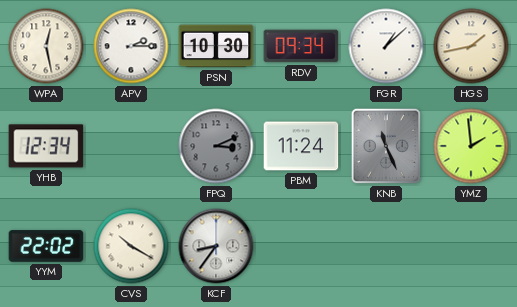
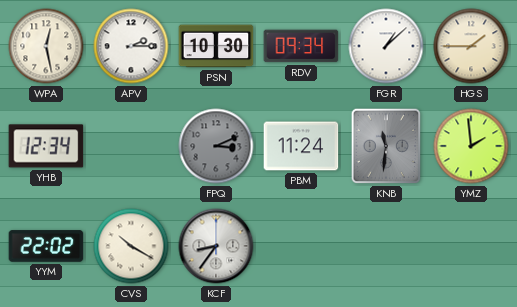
HGS: 1:43 -> 1:45
KNB: 11:26 -> 11:31
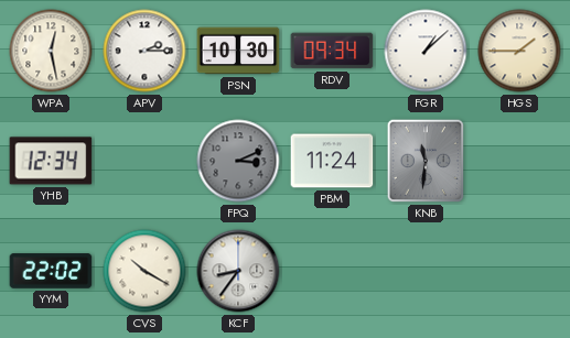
YMZ: 1:59 -> none
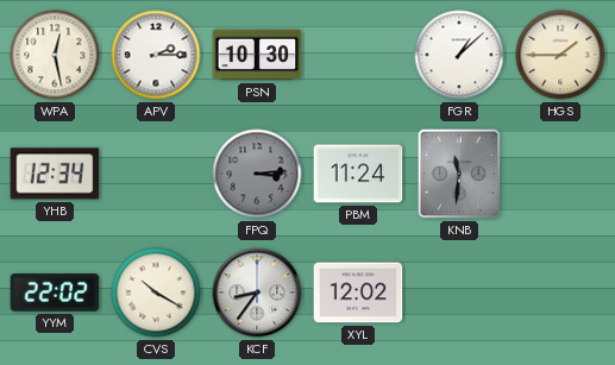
RDV: 09:34 -> none
FPQ: 3:11 -> 3:14
XYL: none -> 12:02
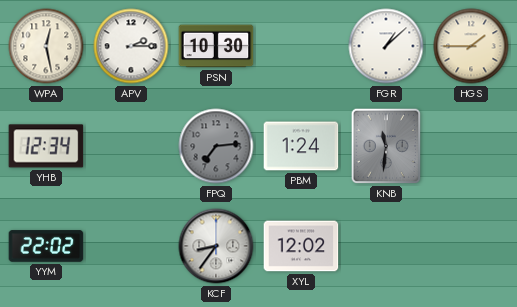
FPQ: 3:14 -> 7:14
PBM: 11:24 -> 1:24
CVS: 10:20 -> none
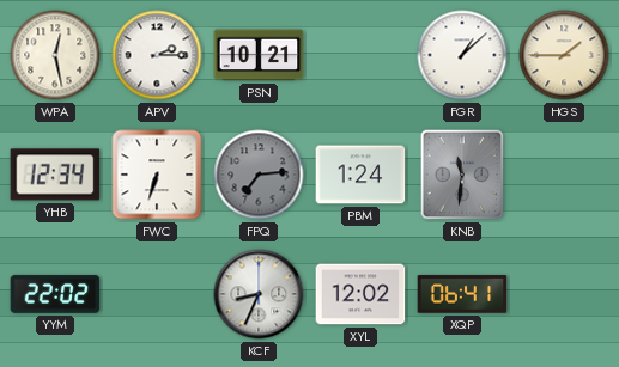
PSN: 10:30 -> 10:21
FWC: none -> 6:33
KCF: 8:36 -> 8:34
XQP: none -> 06:41
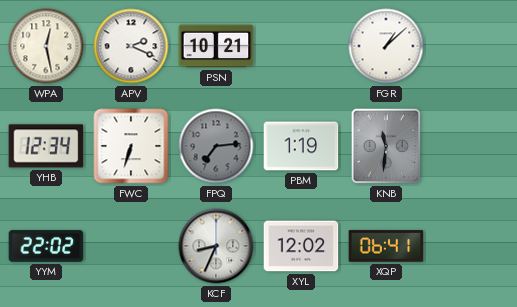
APV: 2:15 -> 2:19
HGS: 1:45 -> none
PBM: 1:24 -> 1:19
